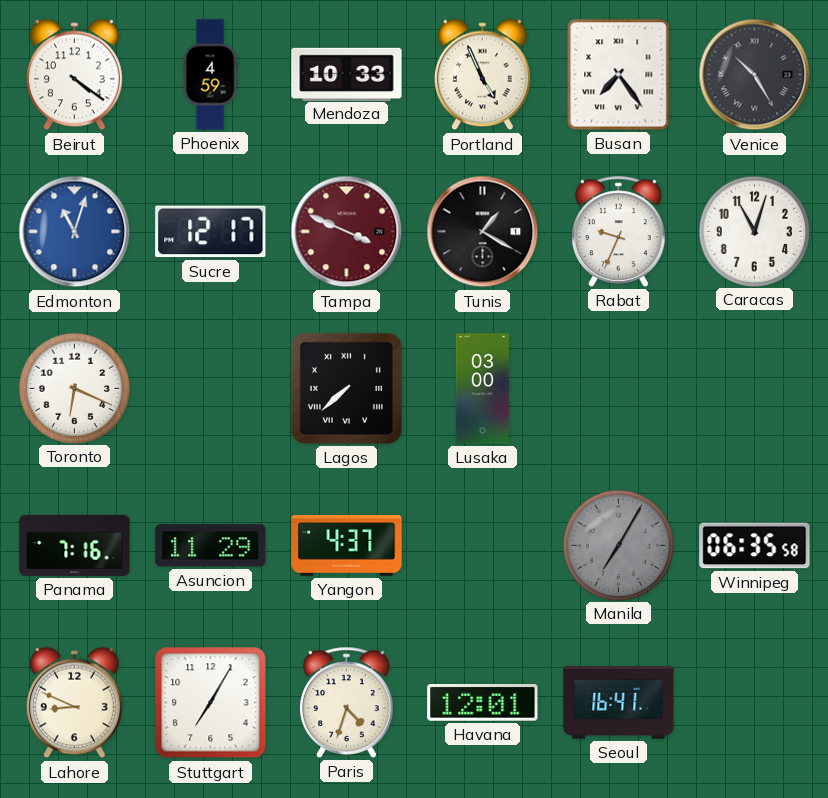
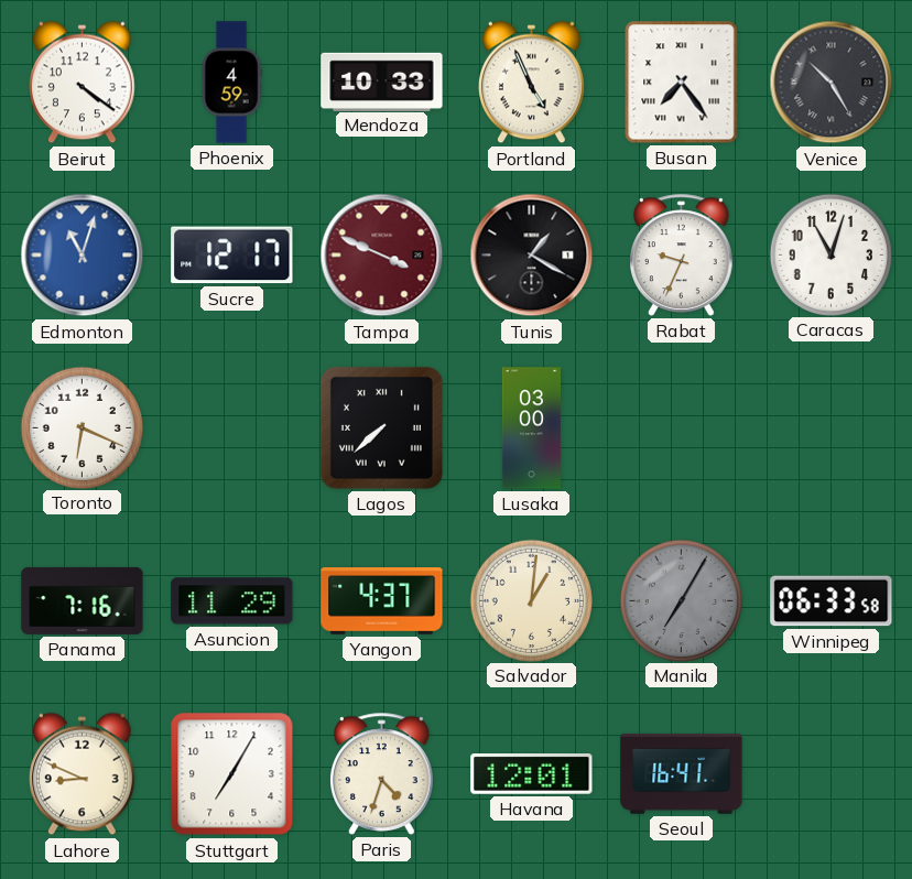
Salvador: none -> 1:01
Winnipeg: 06:35 -> 06:33
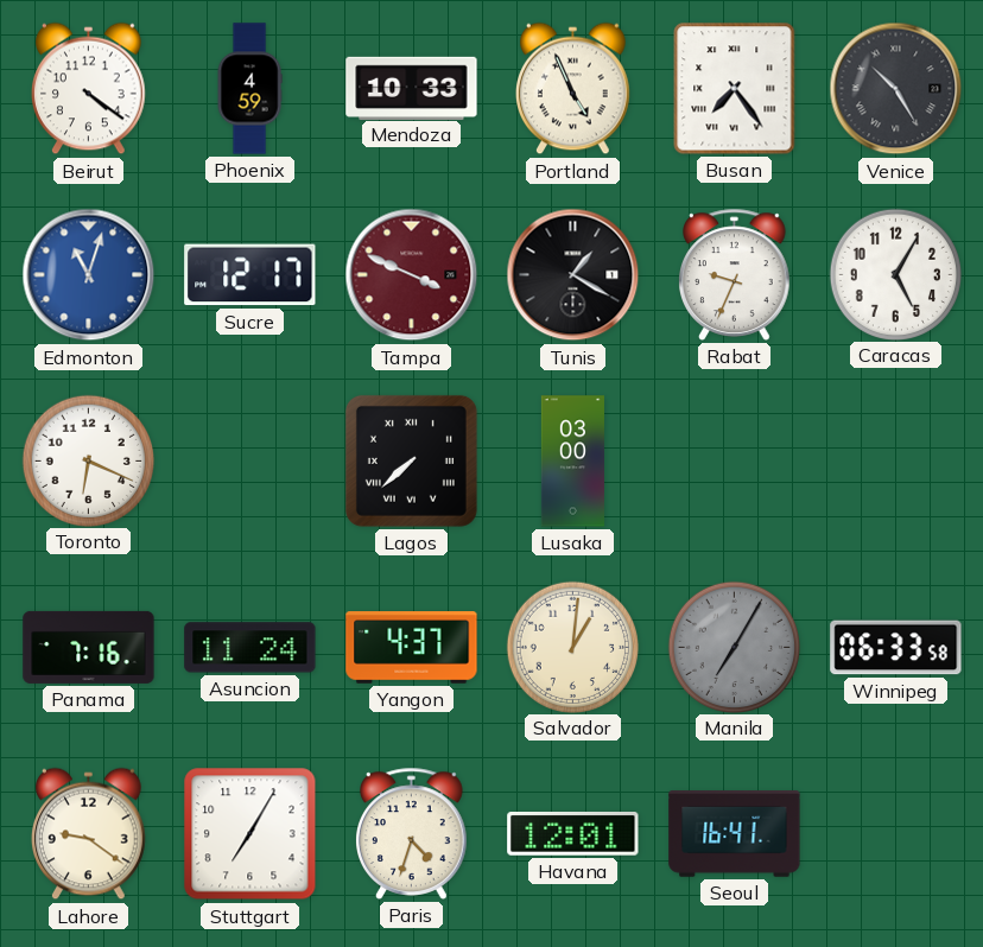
Caracas: 11:03 -> 5:05
Asuncion: 11:29 -> 11:24
Lahore: 8:49 -> 9:21
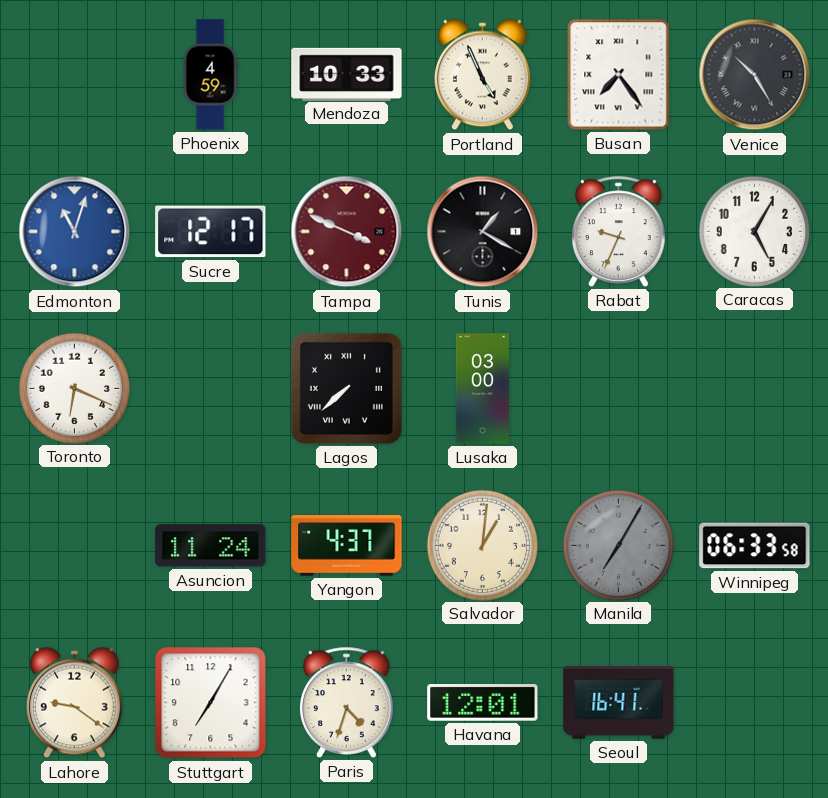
Beirut: 4:21 -> none
Panama: 7:16 -> none
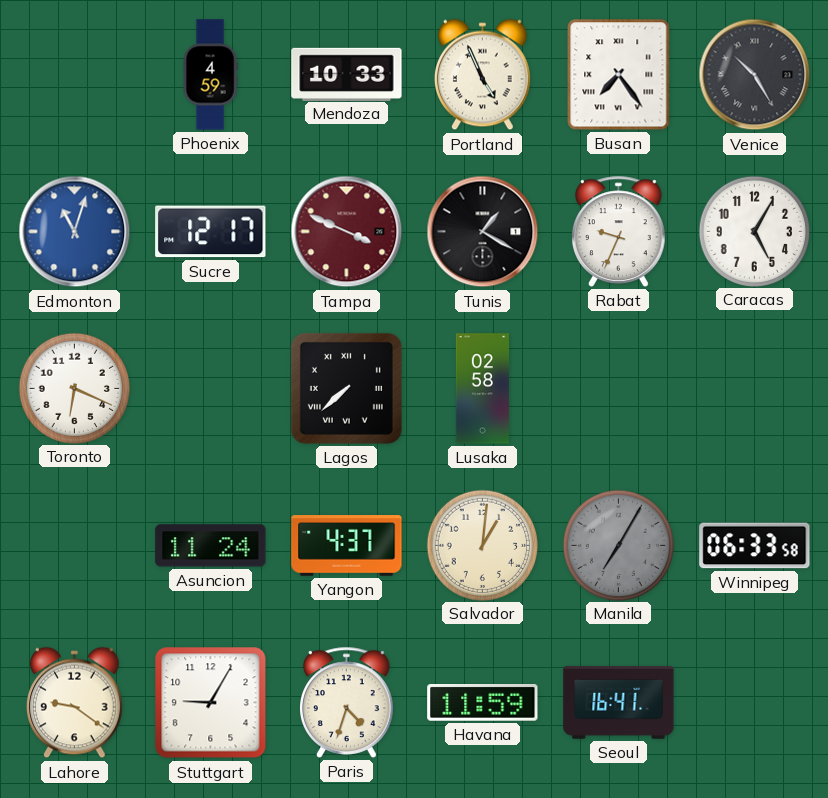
Lusaka: 03:00 -> 02:58
Stuttgart: 7:05 -> 9:05
Havana: 12:01 -> 11:59
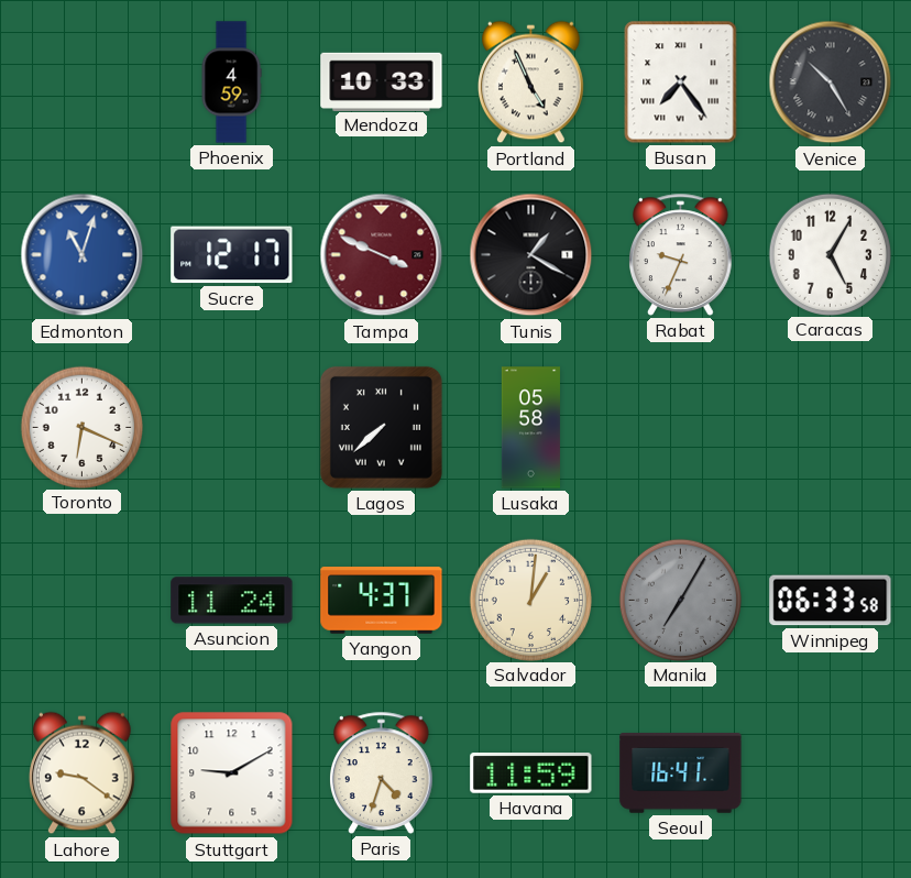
Lusaka: 02:58 -> 05:58
Stuttgart: 9:05 -> 9:10
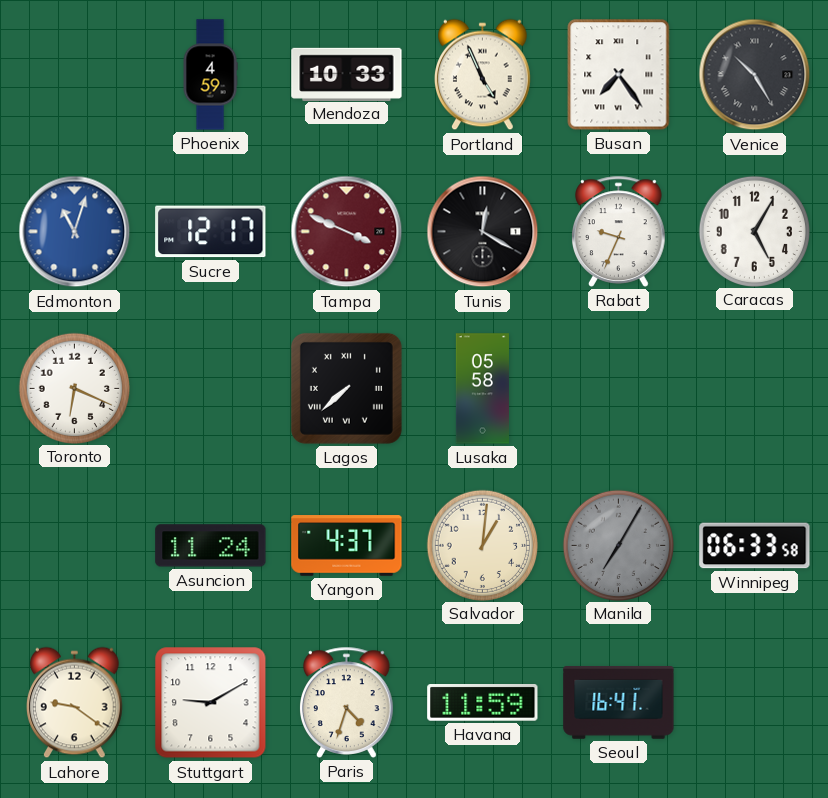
Tunis: 1:20 -> 12:20
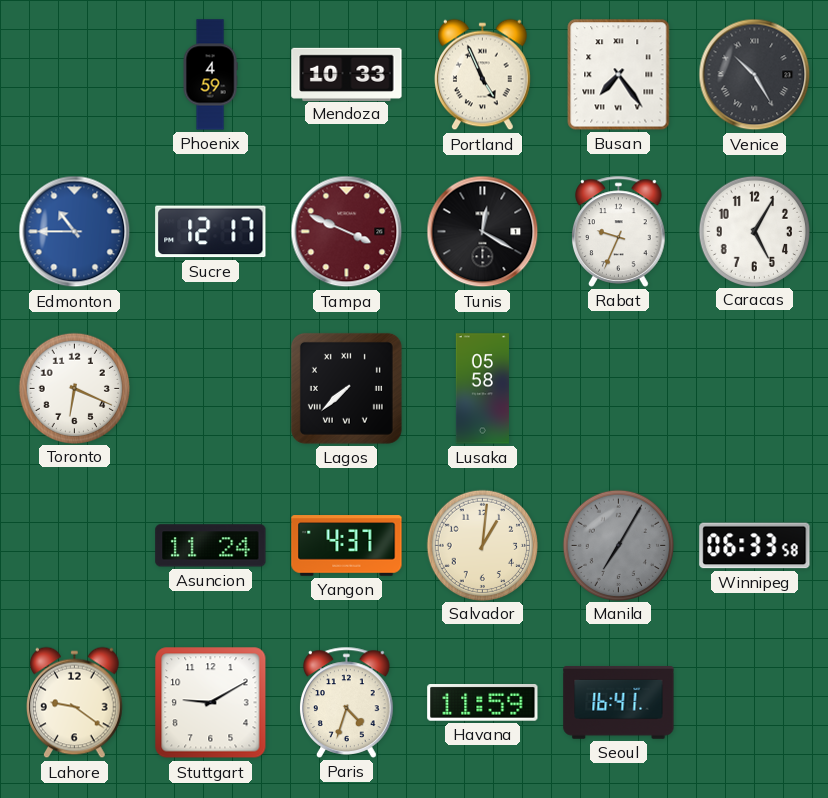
Edmonton: 11:03 -> 10:45
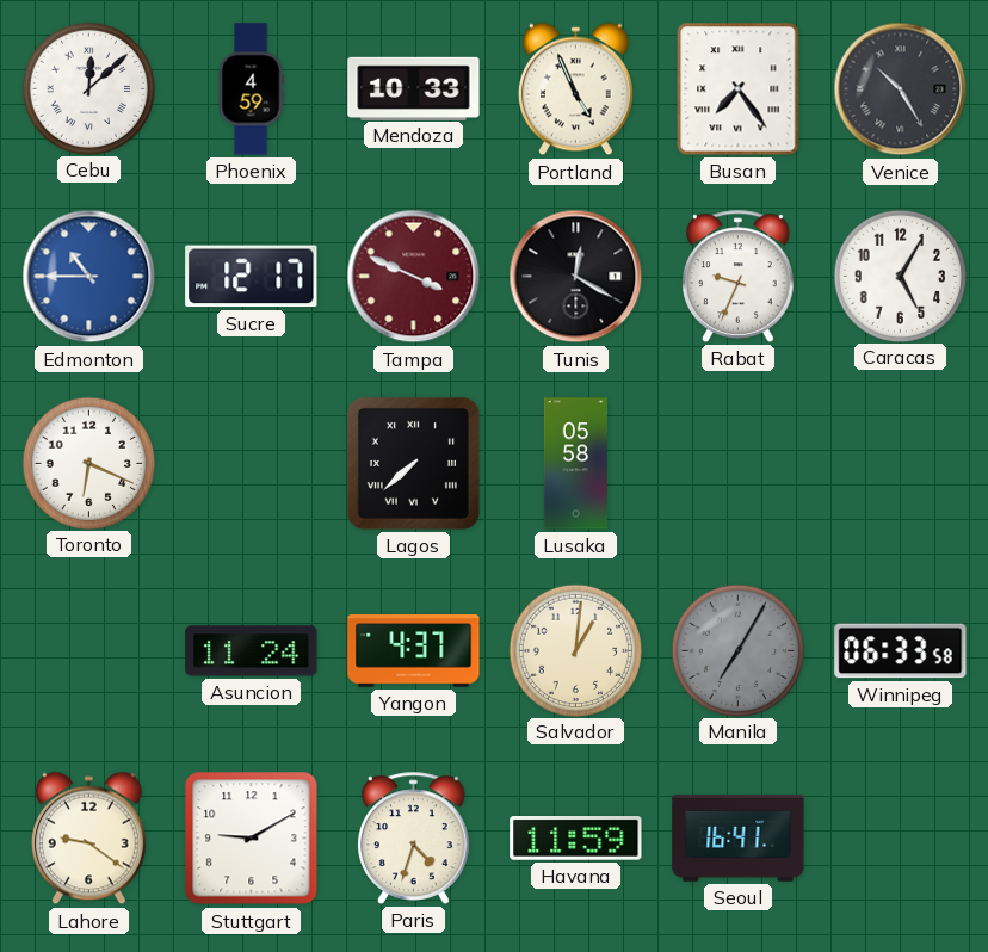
Cebu: none -> 12:08
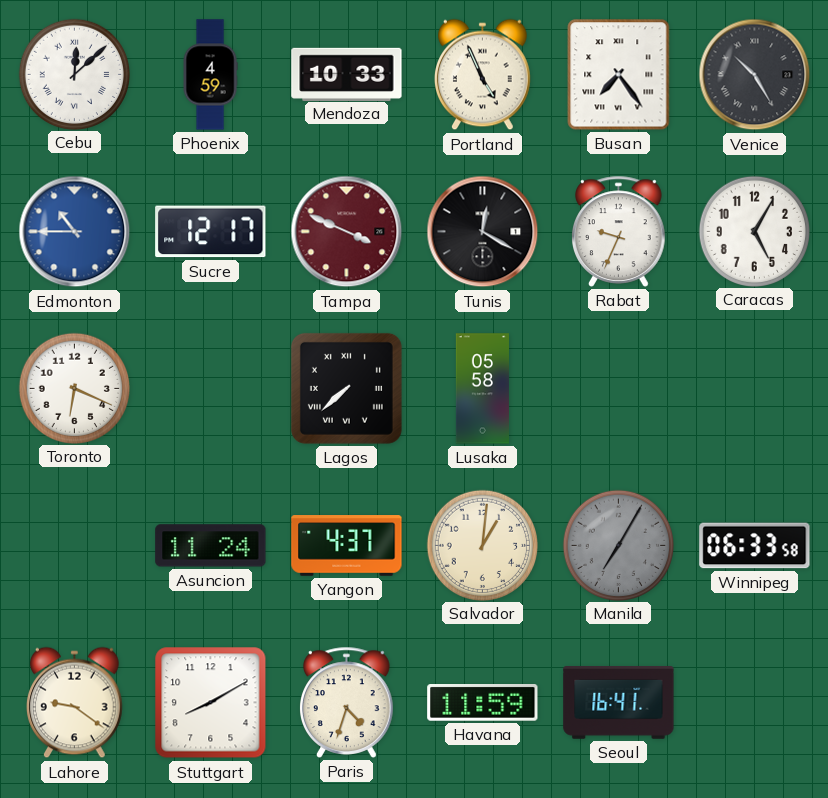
Stuttgart: 9:10 -> 8:10
